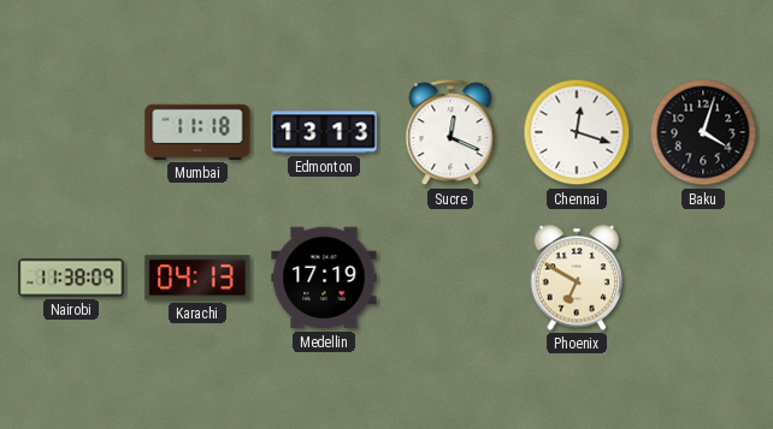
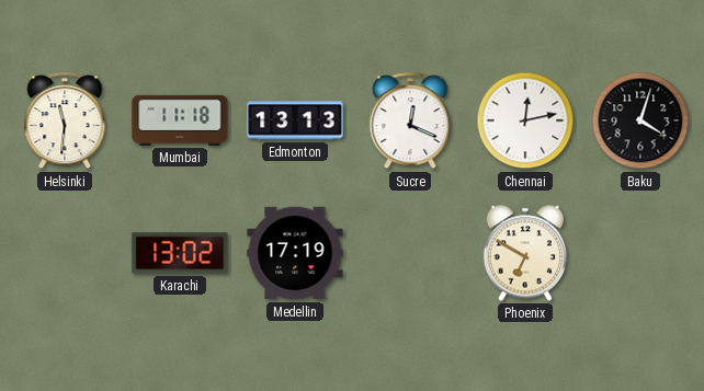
Helsinki: none -> 11:31
Chennai: 12:18 -> 12:13
Nairobi: 11:38 -> none
Karachi: 04:13 -> 13:02
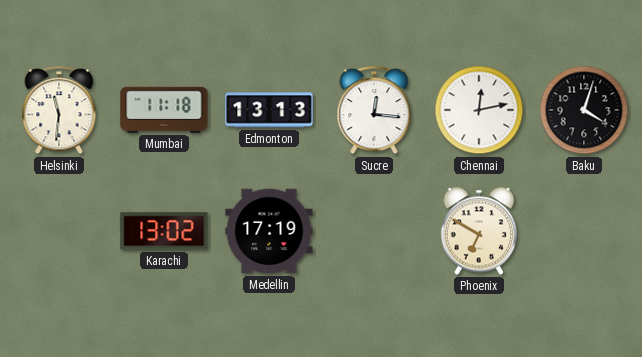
Sucre: 12:19 -> 12:16
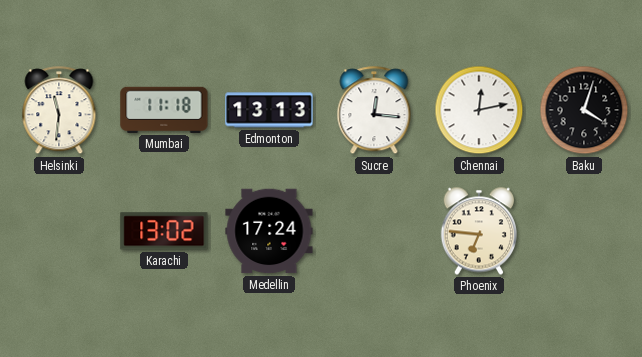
Medellin: 17:19 -> 17:24
Phoenix: 6:50 -> 6:46
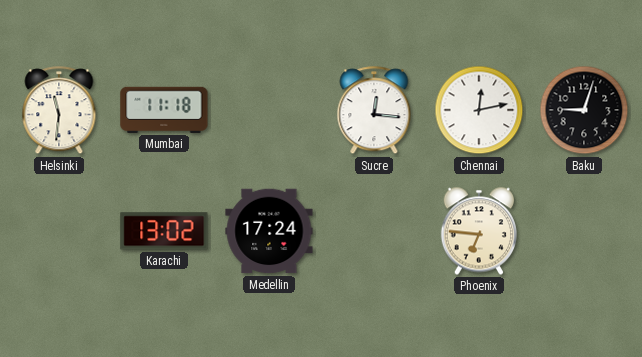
Edmonton: 13:13 -> none
Baku: 4:03 -> 9:03
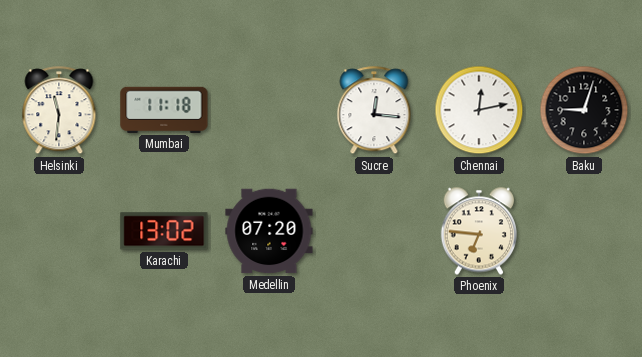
Medellin: 17:24 -> 07:20
